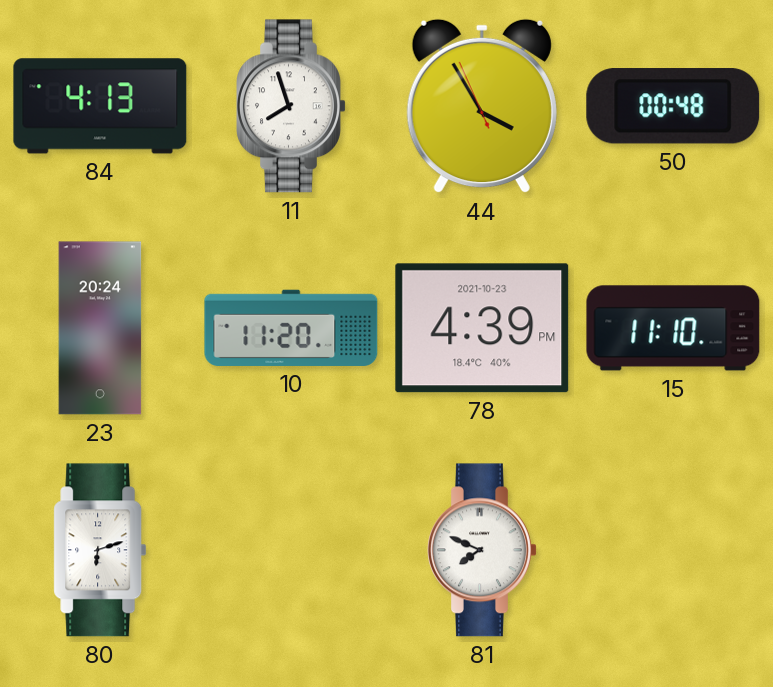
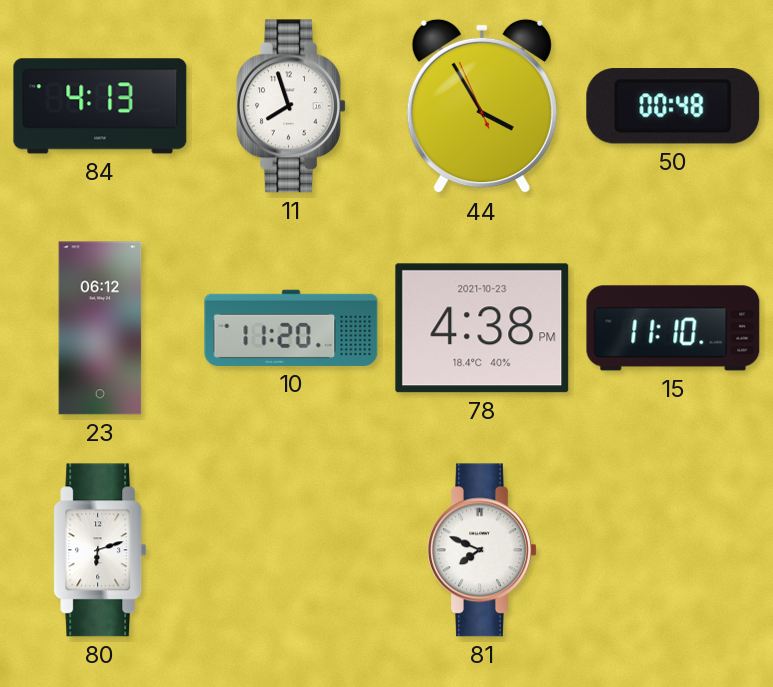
23: 20:24 -> 06:12
78: 4:39 -> 4:38
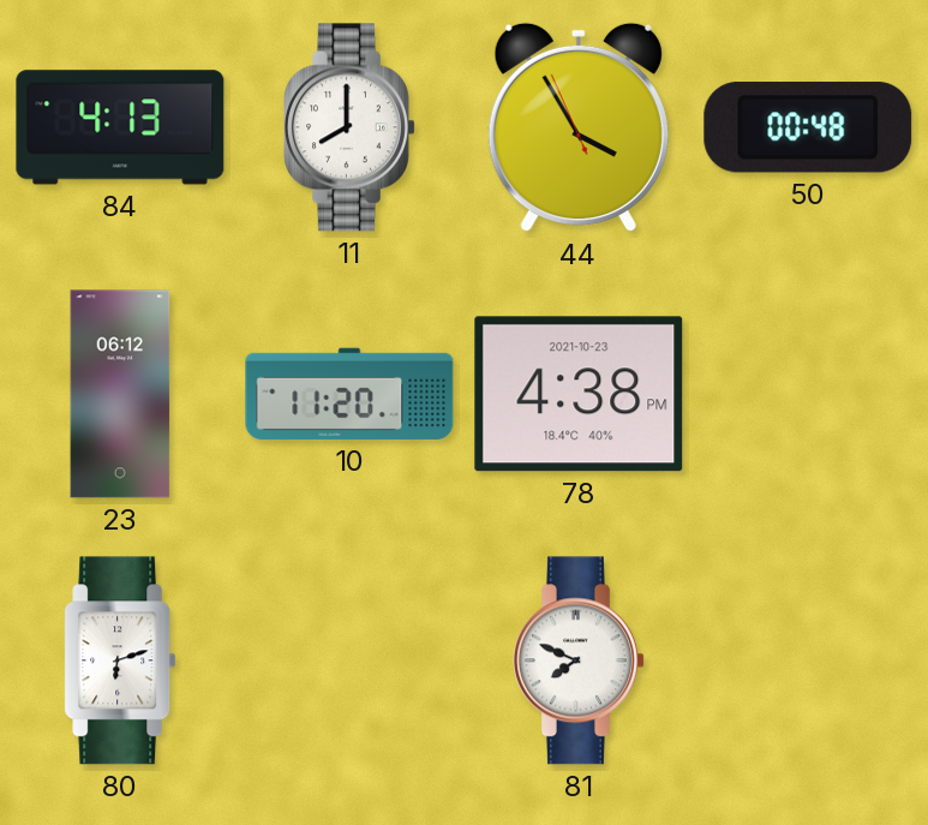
11: 7:57 -> 8:00
15: 11:10 -> none
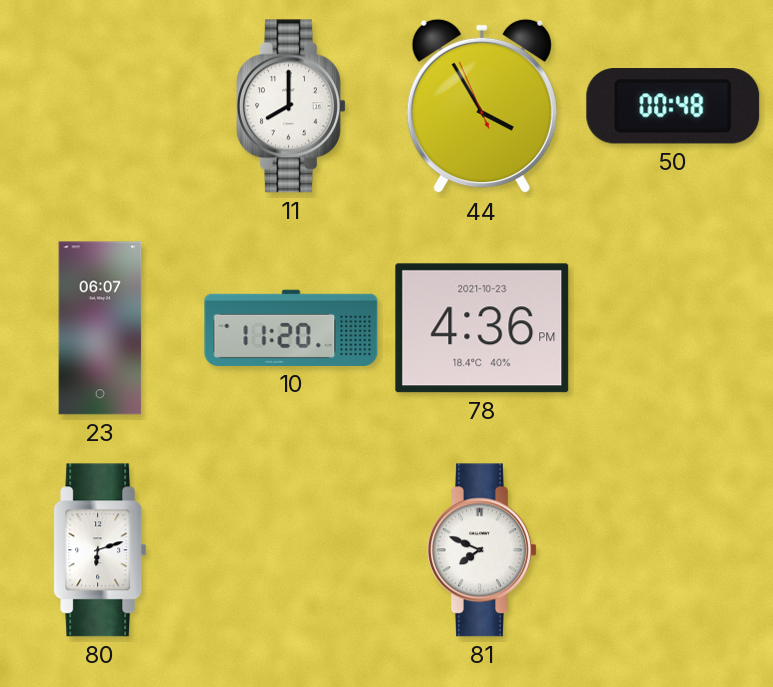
84: 4:13 -> none
23: 06:12 -> 06:07
78: 4:38 -> 4:36
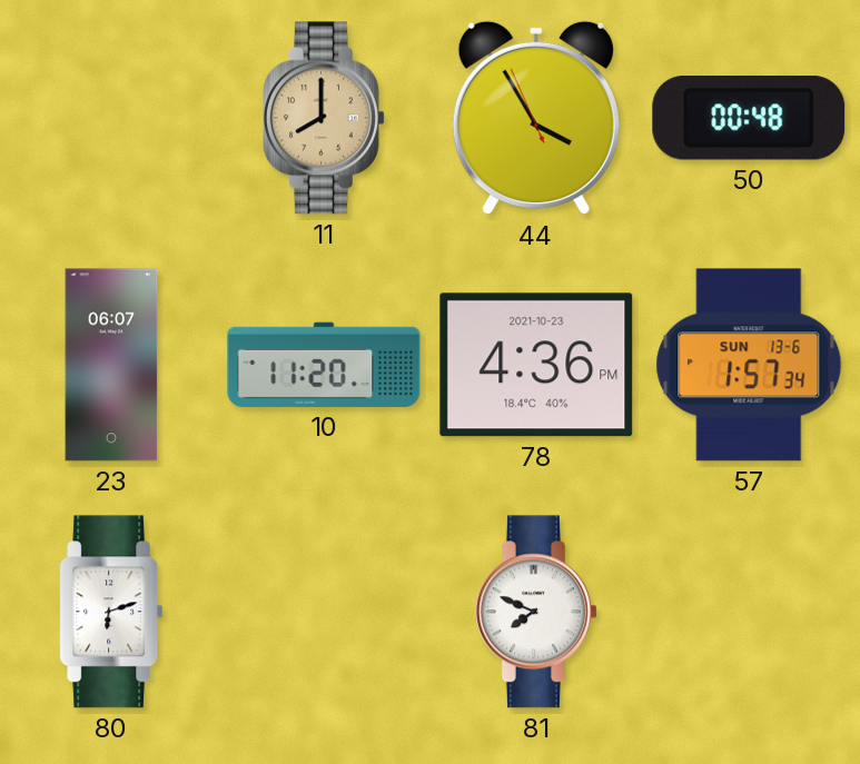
11 dial: white -> champagne
57: none -> 1:57
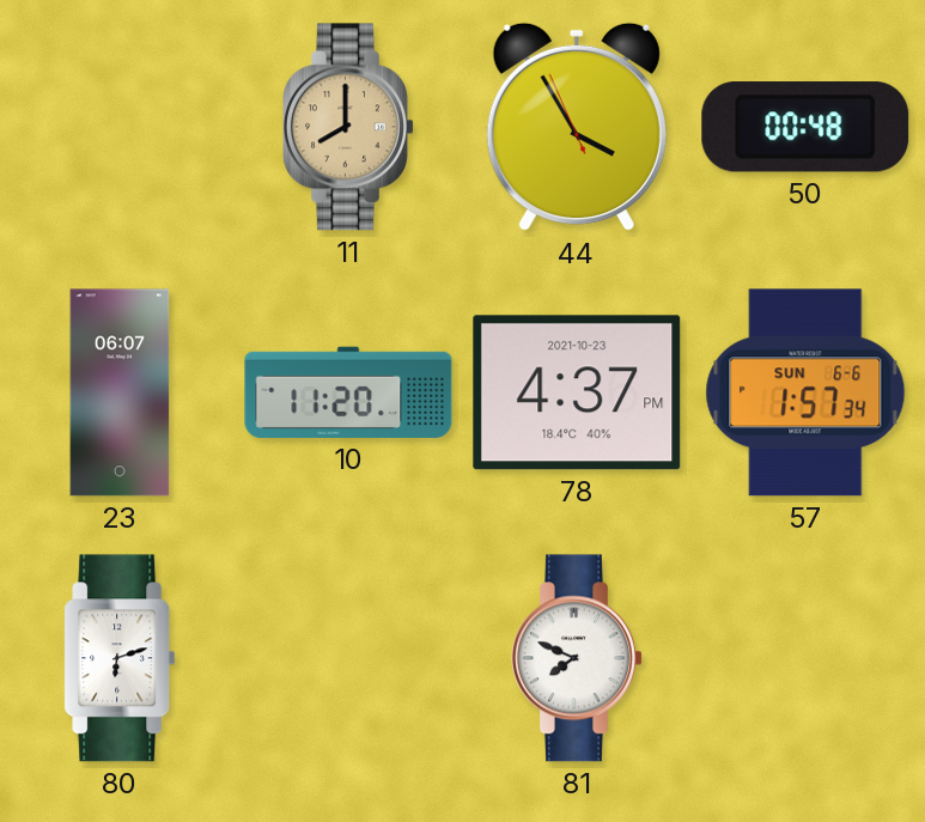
78: 4:36 -> 4:37
57 date: SUN 13-6 -> SUN 6-6
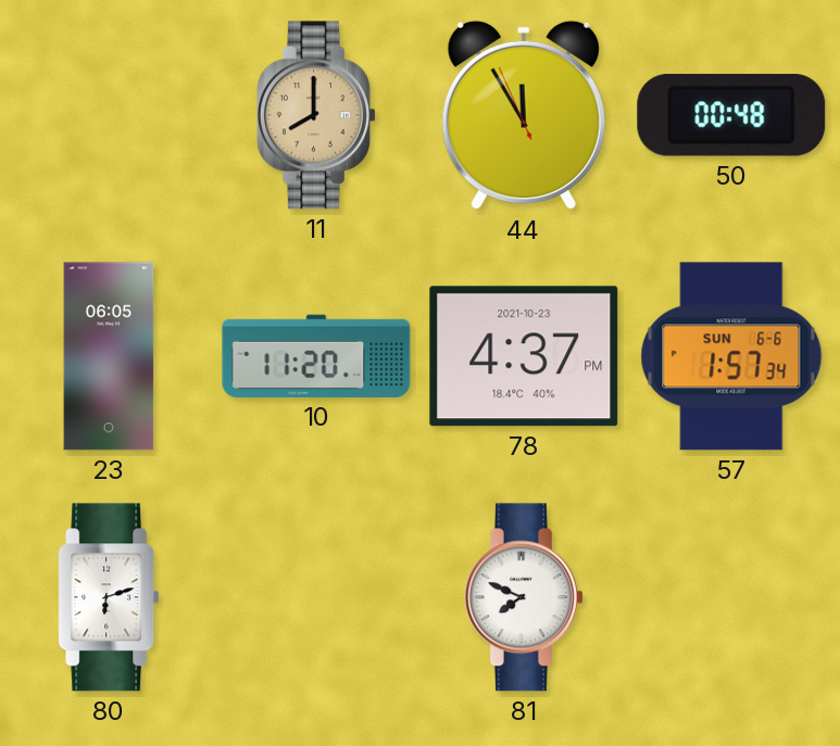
44: 3:54 -> 11:54
23: 06:07 -> 06:05
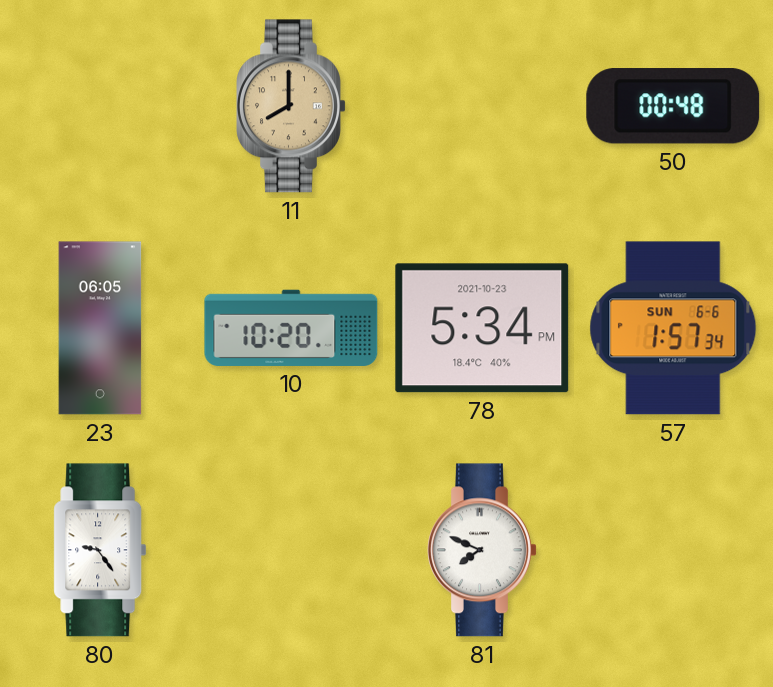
44: 11:54 -> none
10: 11:20 -> 10:20
78: 4:37 -> 5:34
80: 6:12 -> 9:24
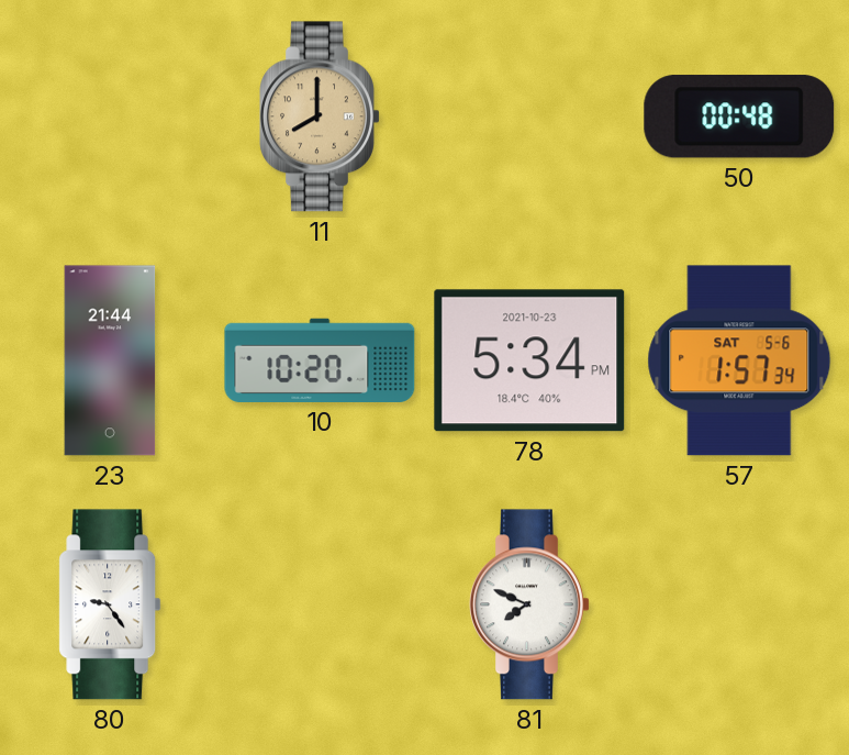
23: 06:05 -> 21:44
57 date: SUN 6-6 -> SAT 5-6
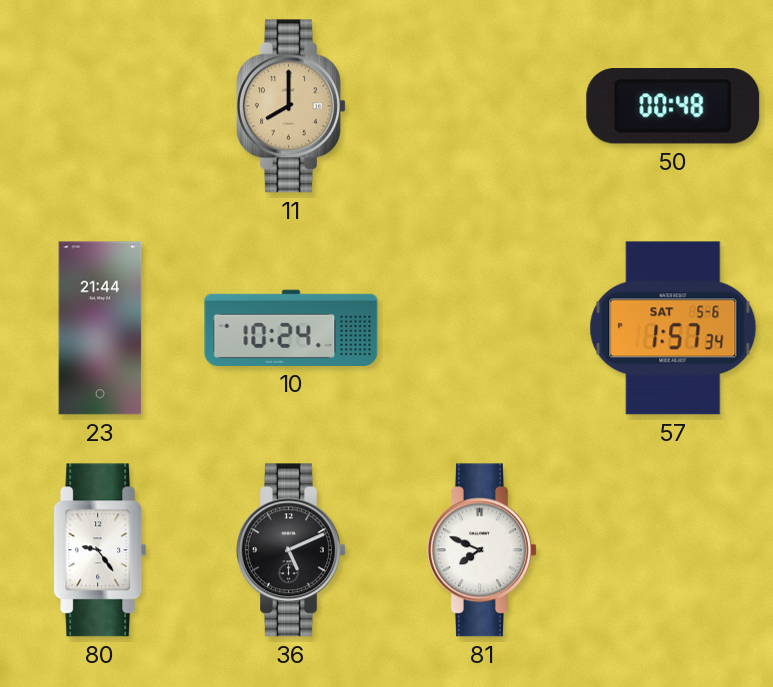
10: 10:20 -> 10:24
78: 5:34 -> none
36: none -> 5:11
